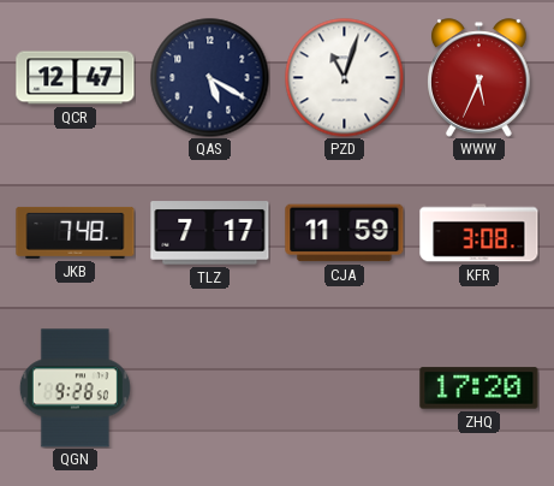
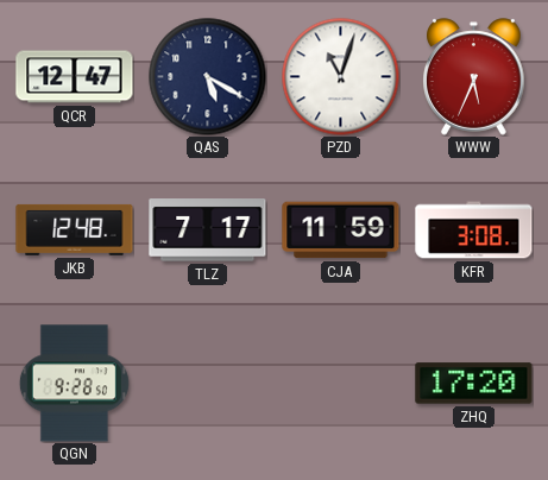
JKB: 7:48 -> 12:48
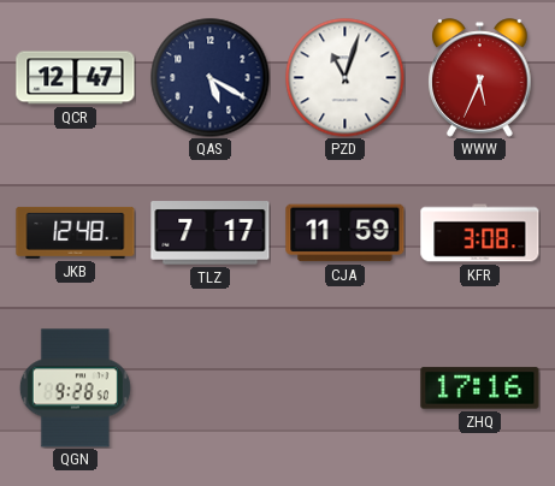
ZHQ: 17:20 -> 17:16
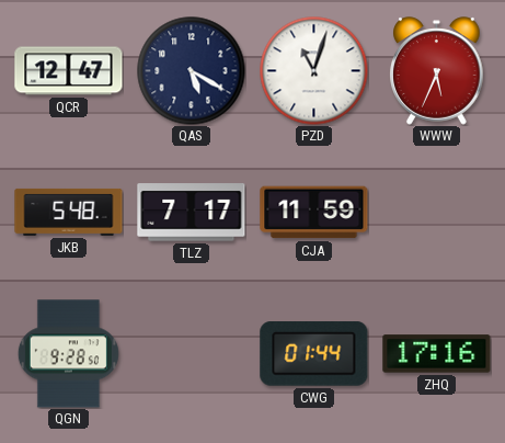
JKB: 12:48 -> 5:48
KFR: 3:08 -> none
CWG: none -> 01:44
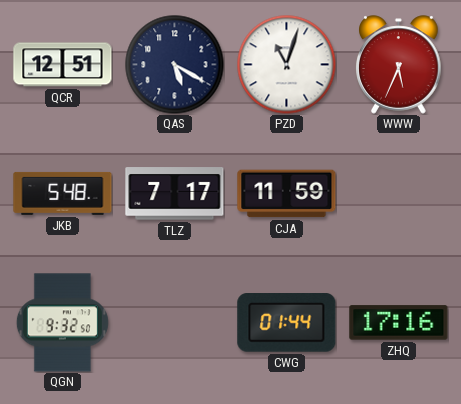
QCR: 12:47 -> 12:51
QGN: 9:28 -> 9:32
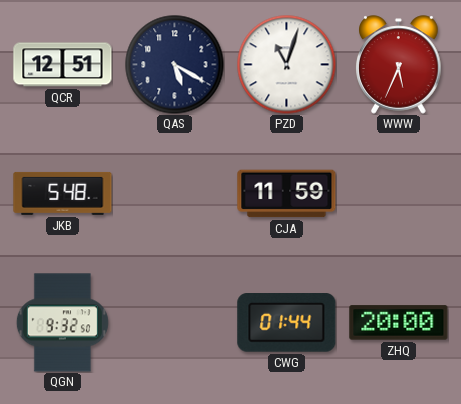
TLZ: 7:17 -> none
ZHQ: 17:16 -> 20:00
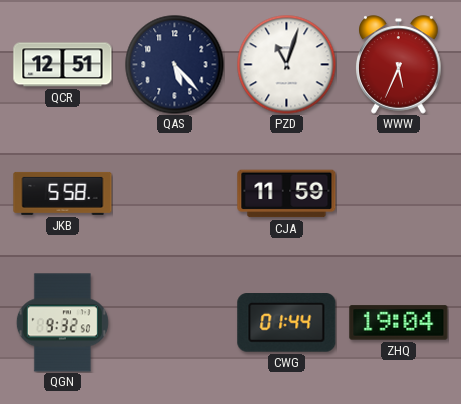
QAS: 5:20 -> 5:23
JKB: 5:48 -> 5:58
ZHQ: 20:00 -> 19:04
